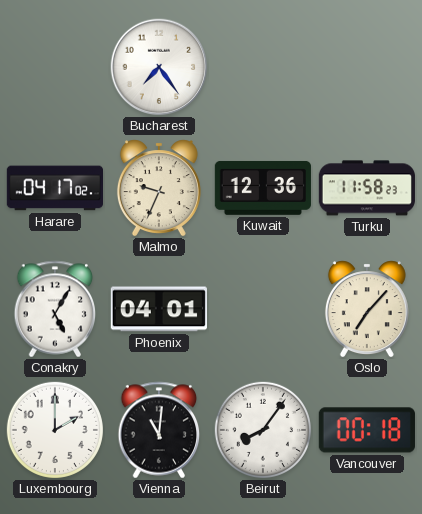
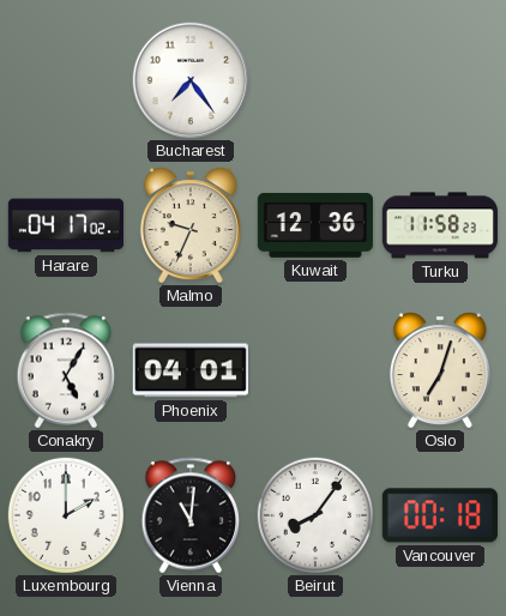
Oslo: 7:07 -> 7:03
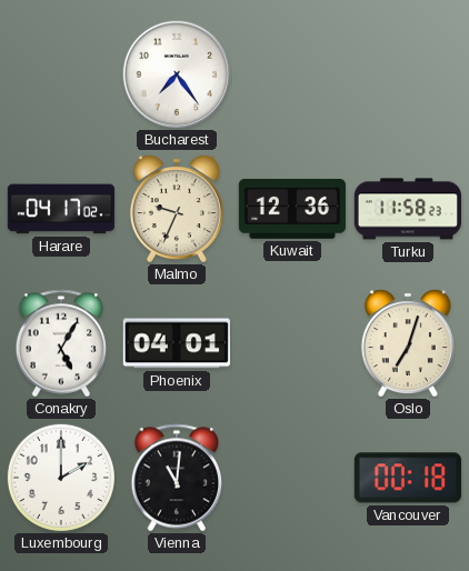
Beirut: 8:06 -> none
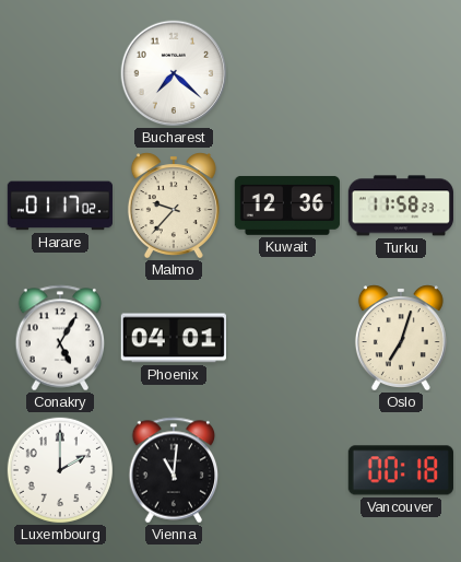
Bucharest: 7:24 -> 7:22
Harare: 04:17 -> 01:17
Malmo: 9:34 -> 9:37
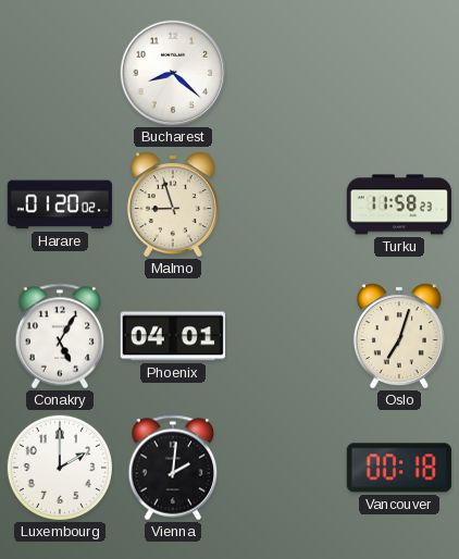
Bucharest: 7:22 -> 8:22
Harare: 01:17 -> 01:20
Malmo: 9:37 -> 8:57
Kuwait: 12:36 -> none
Vienna: 11:01 -> 2:01
